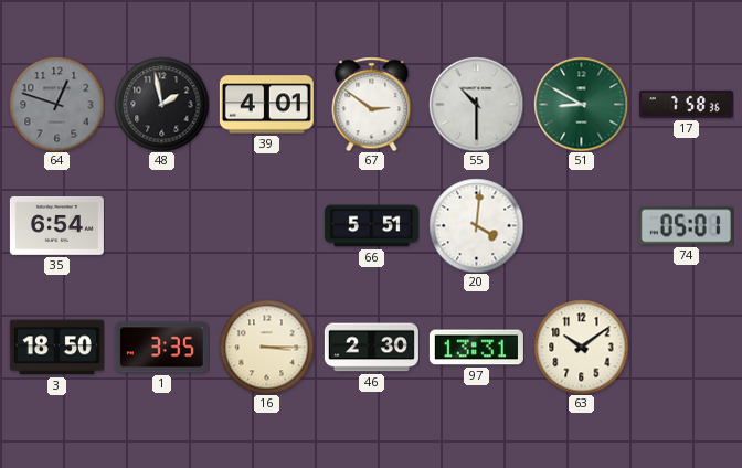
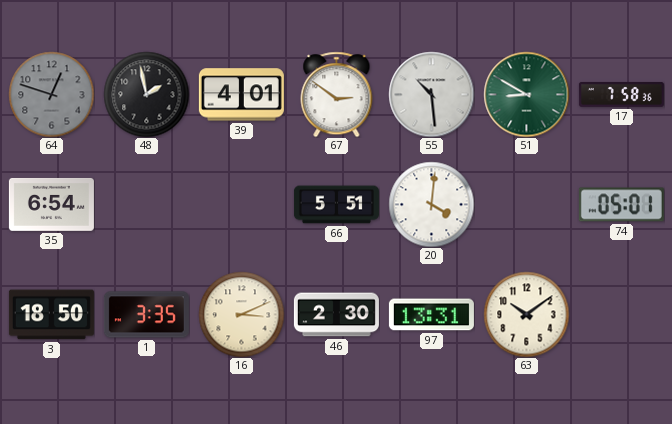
55: 10:30 -> 10:29
16: 3:15 -> 3:11
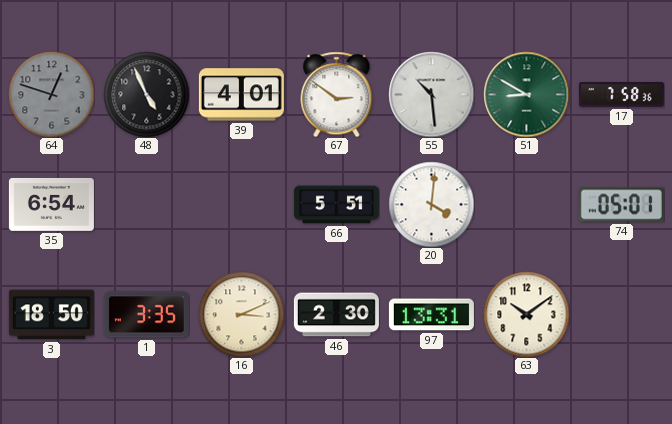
48: 1:58 -> 4:56
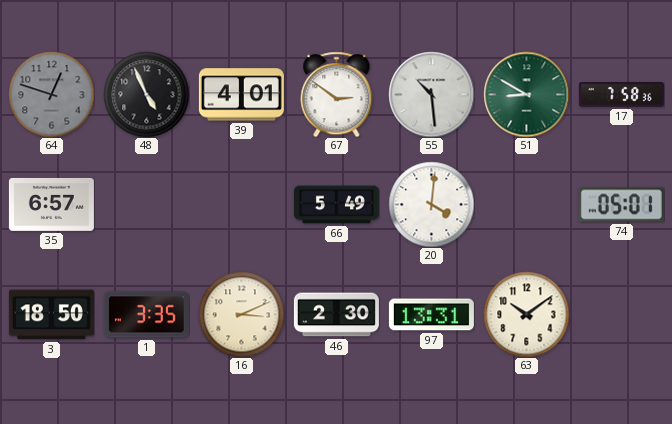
35: 6:54 -> 6:57
66: 5:51 -> 5:49
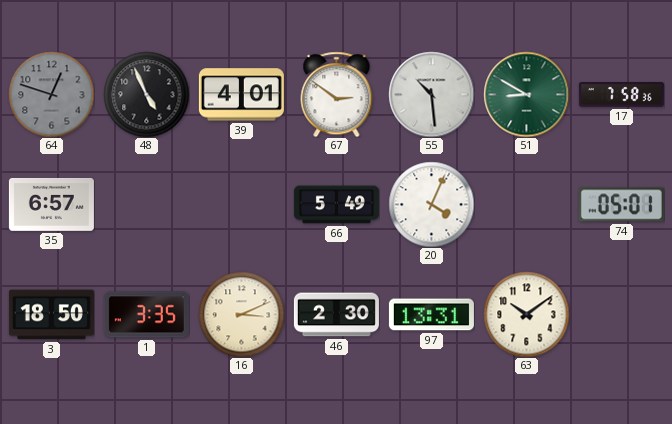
20: 4:01 -> 4:04
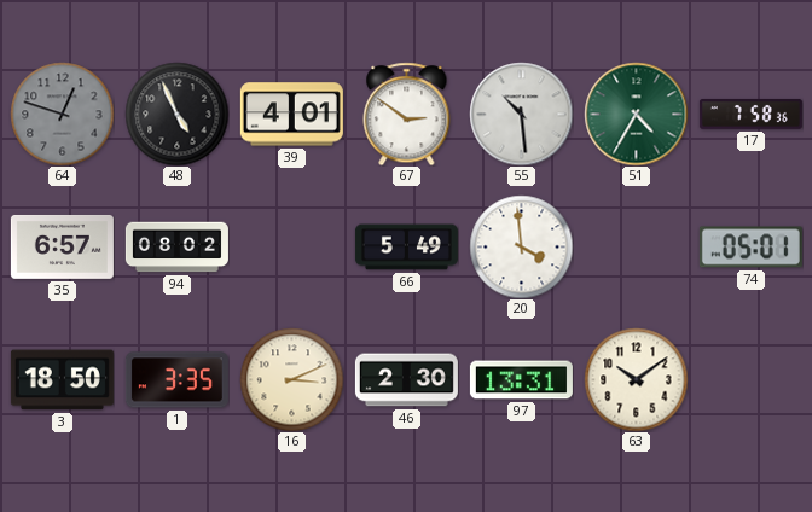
51: 8:50 -> 4:35
94: none -> 08:02
20: 4:04 -> 3:59
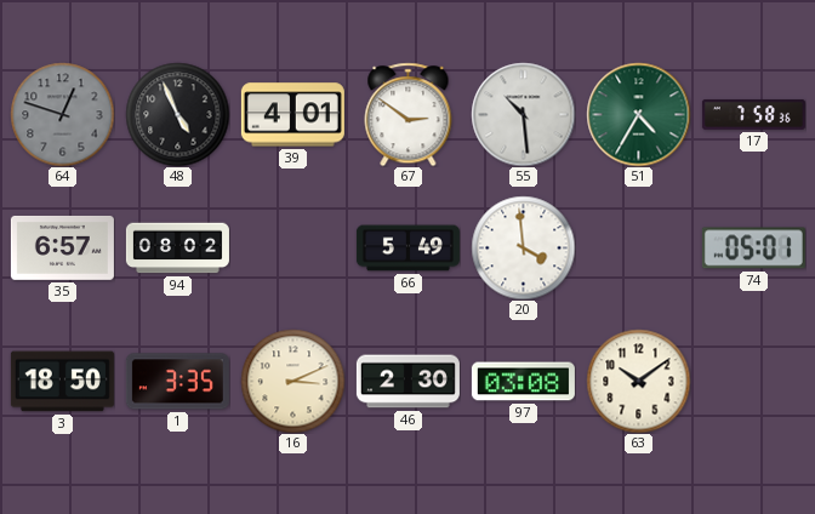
97: 13:31 -> 03:08
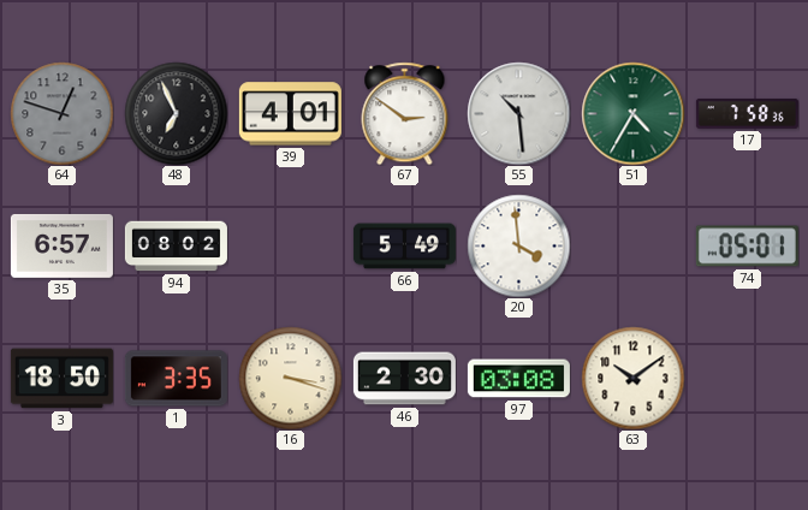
48: 4:56 -> 6:56
16: 3:11 -> 3:18
